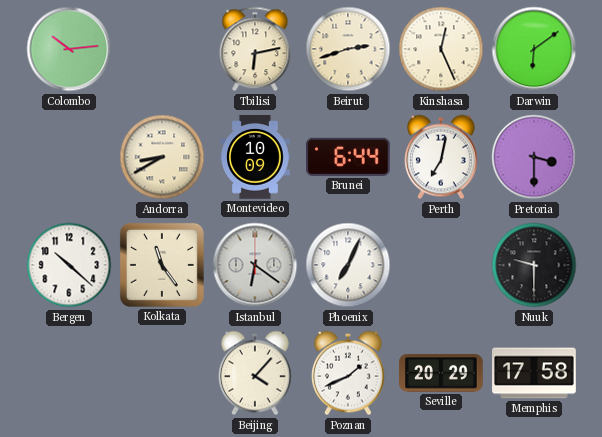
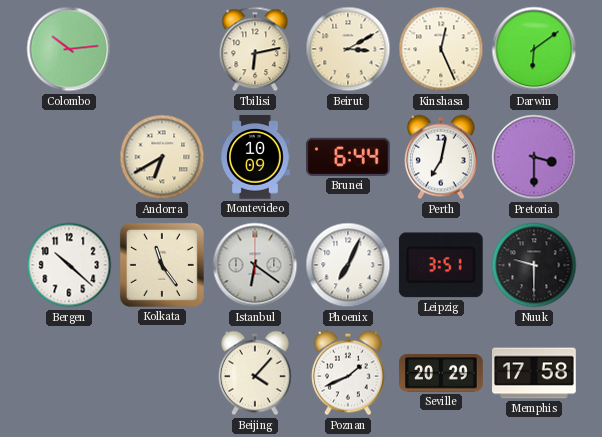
Beirut: 2:42 -> 3:10
Andorra: 8:40 -> 6:40
Leipzig: none -> 3:51
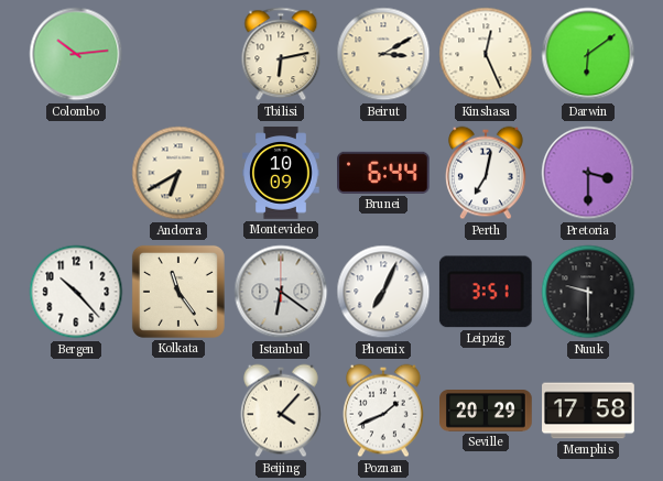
Bergen: 10:22 -> 10:23
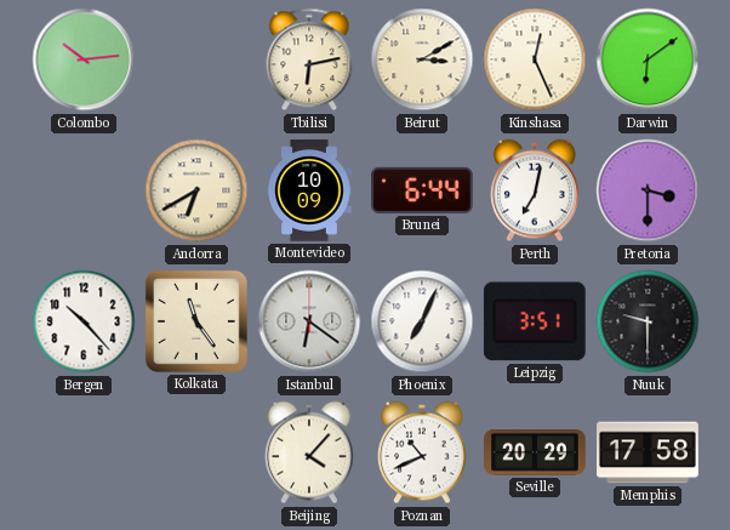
Poznan: 1:41 -> 10:41
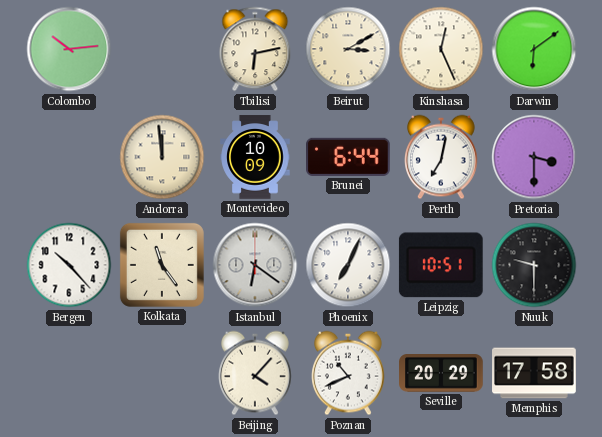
Andorra: 6:40 -> 11:59
Leipzig: 3:51 -> 10:51
